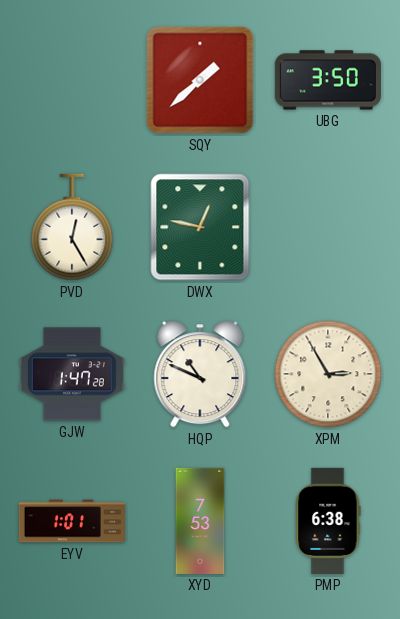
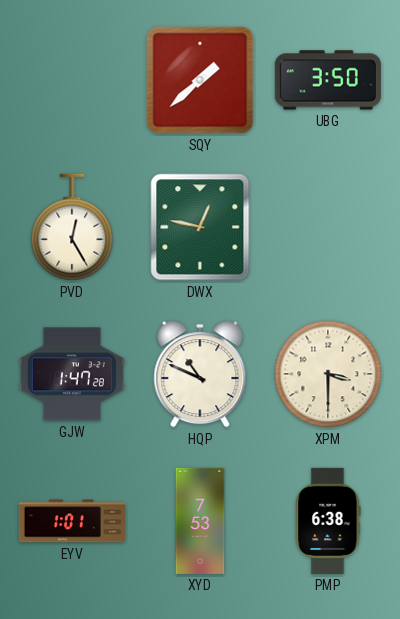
XPM: 2:55 -> 3:30
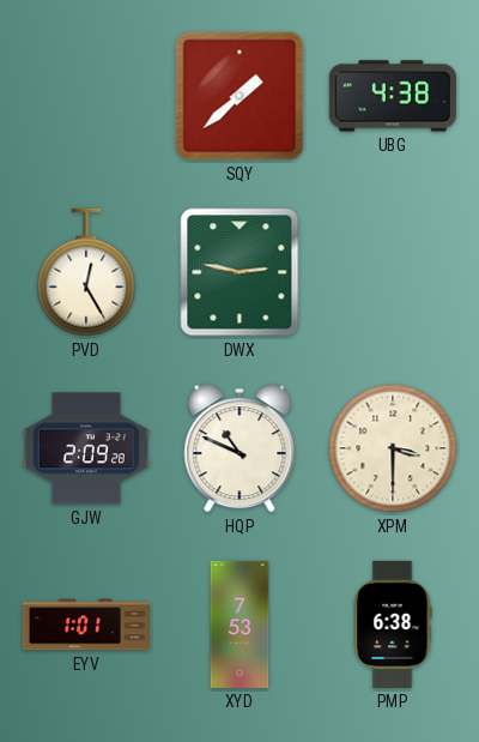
UBG: 3:50 -> 4:38
DWX: 12:47 -> 2:47
GJW: 1:47 -> 2:09
